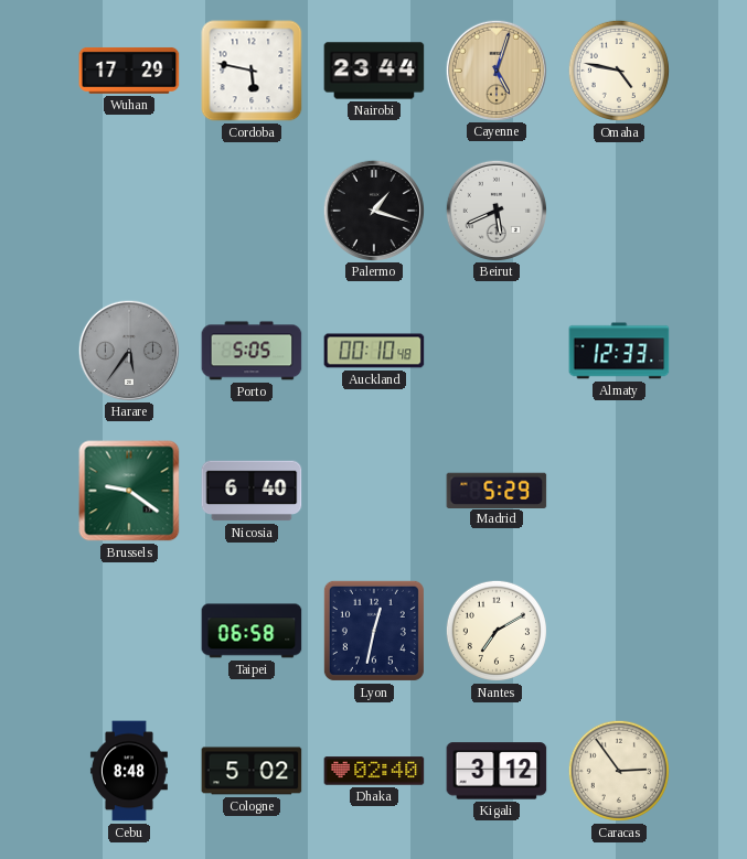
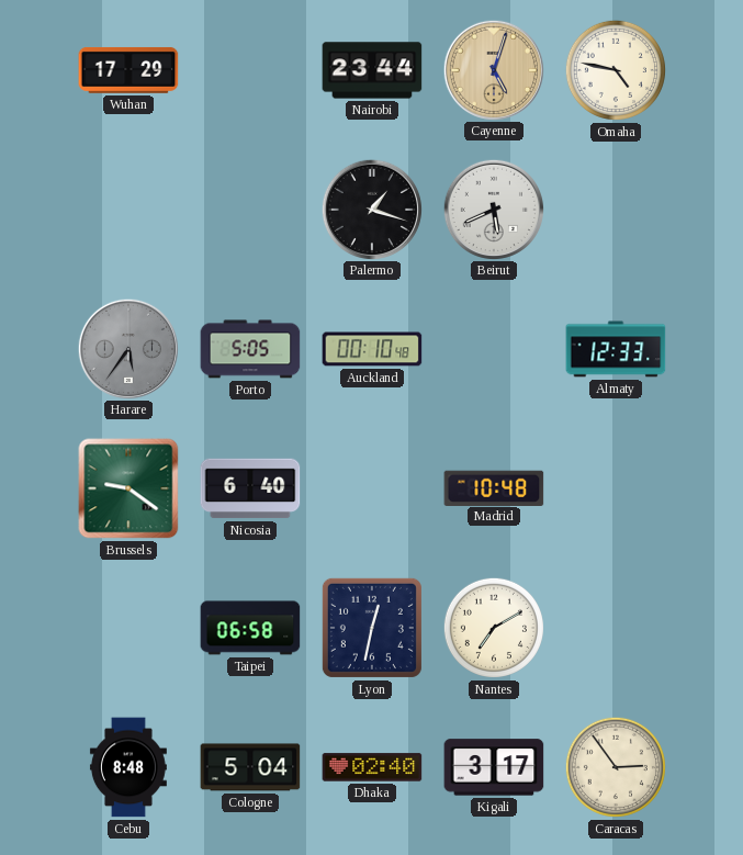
Cordoba: 5:47 -> none
Madrid: 5:29 -> 10:48
Cologne: 5:02 -> 5:04
Kigali: 3:12 -> 3:17
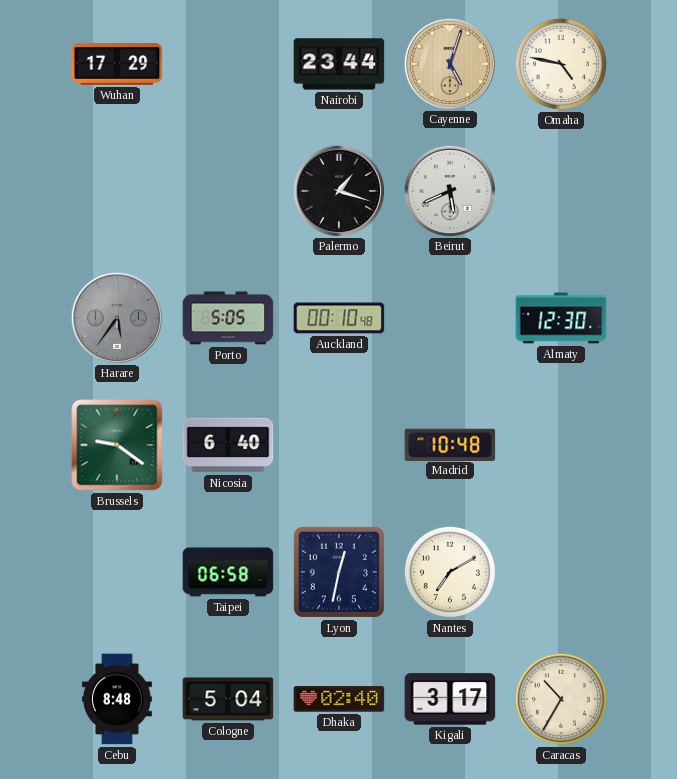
Almaty: 12:33 -> 12:30
Caracas: 2:54 -> 10:35
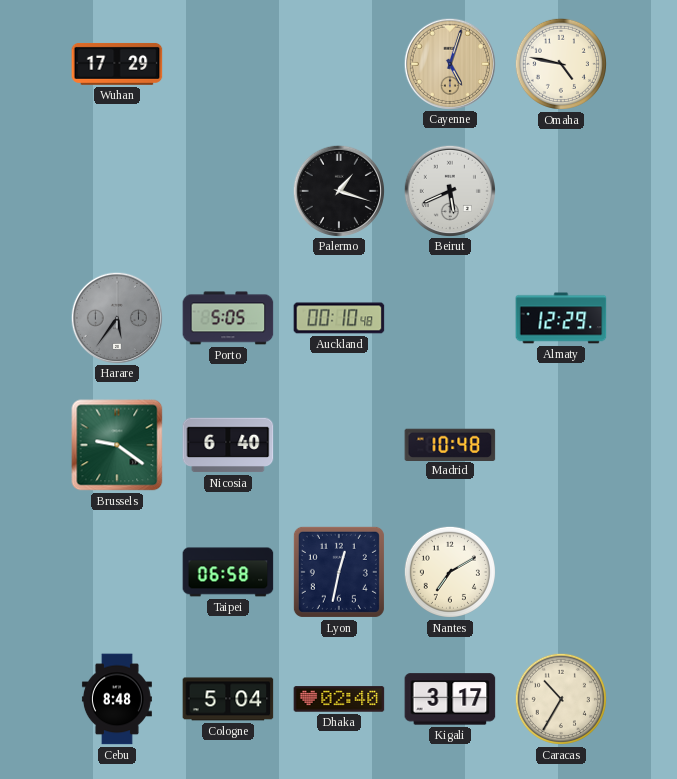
Nairobi: 23:44 -> none
Almaty: 12:30 -> 12:29
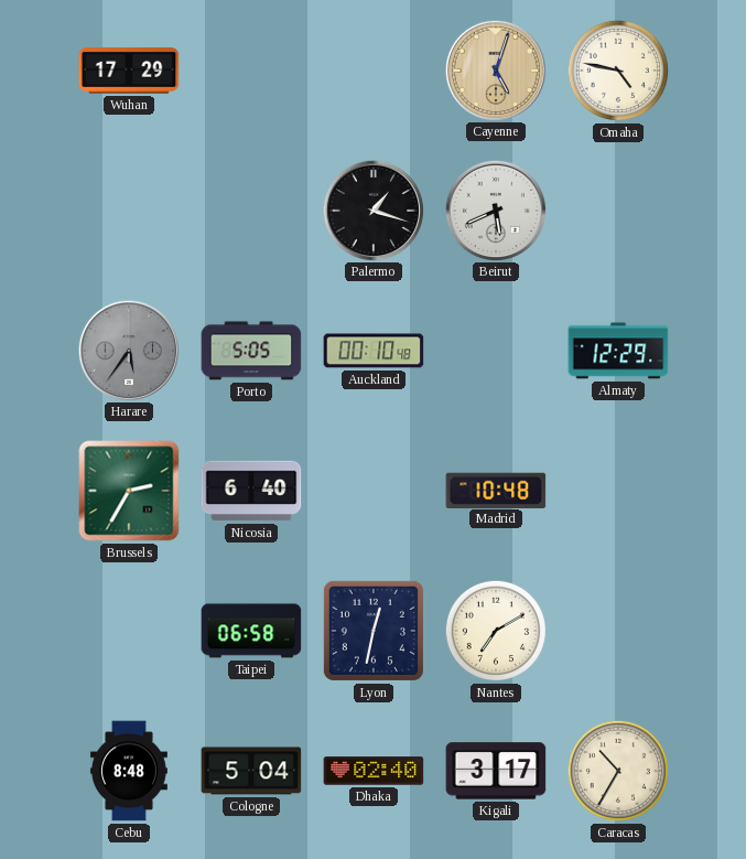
Brussels: 9:21 -> 2:35
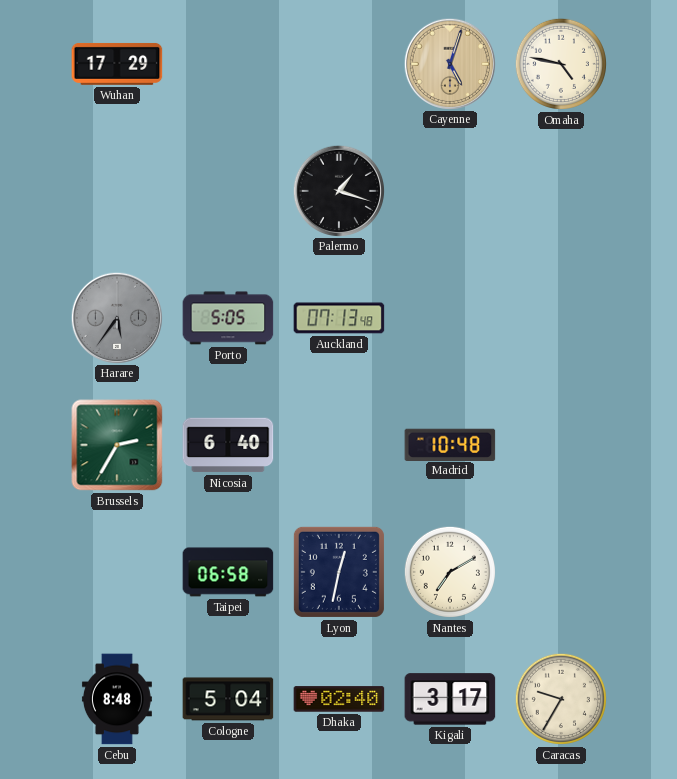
Beirut: 5:41 -> none
Auckland: 00:10 -> 07:13
Almaty: 12:29 -> none
Caracas: 10:35 -> 9:35
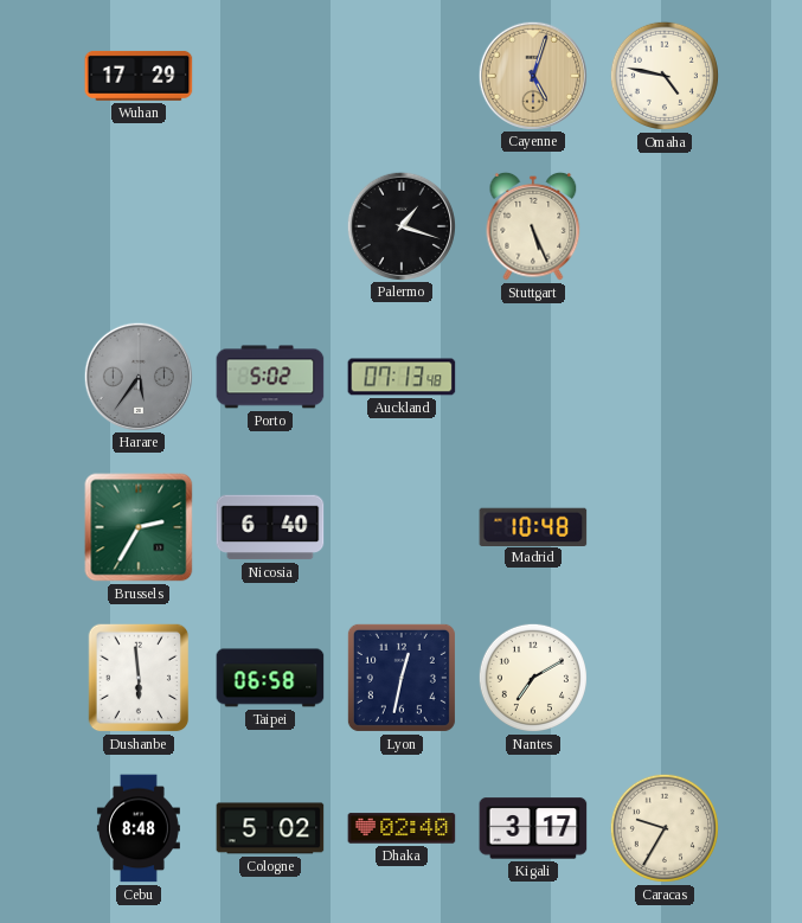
Stuttgart: none -> 5:26
Porto: 5:05 -> 5:02
Dushanbe: none -> 5:59
Cologne: 5:04 -> 5:02
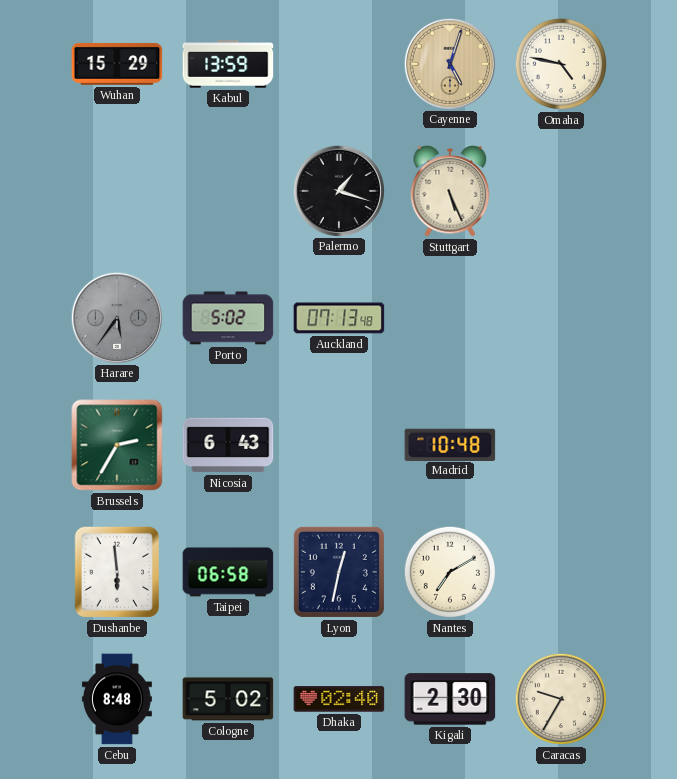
Wuhan: 17:29 -> 15:29
Kabul: none -> 13:59
Nicosia: 6:40 -> 6:43
Kigali: 3:17 -> 2:30
